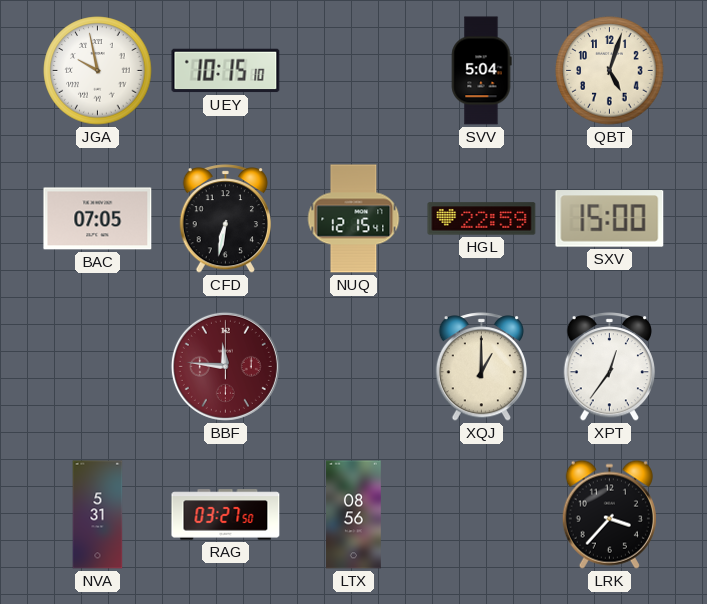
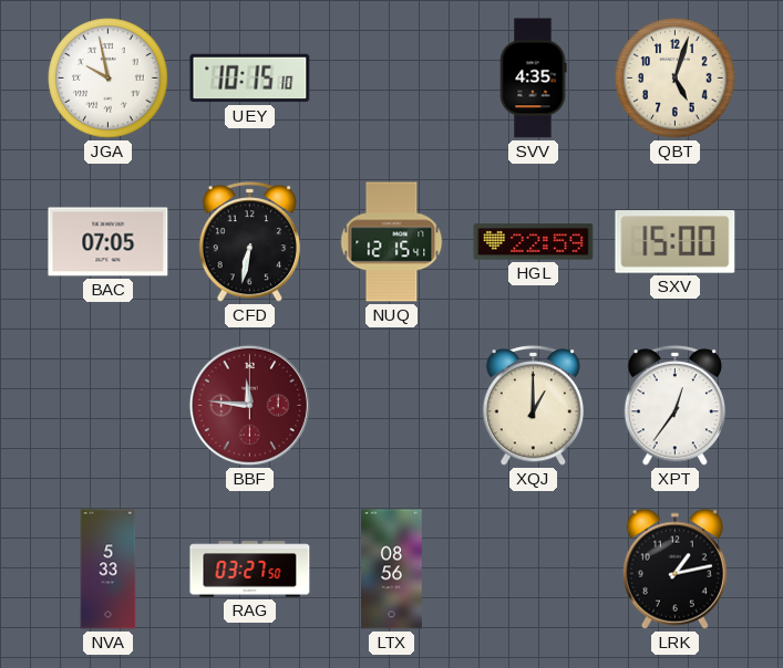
SVV: 5:04 -> 4:35
NVA: 5:31 -> 5:33
LRK: 3:37 -> 1:13
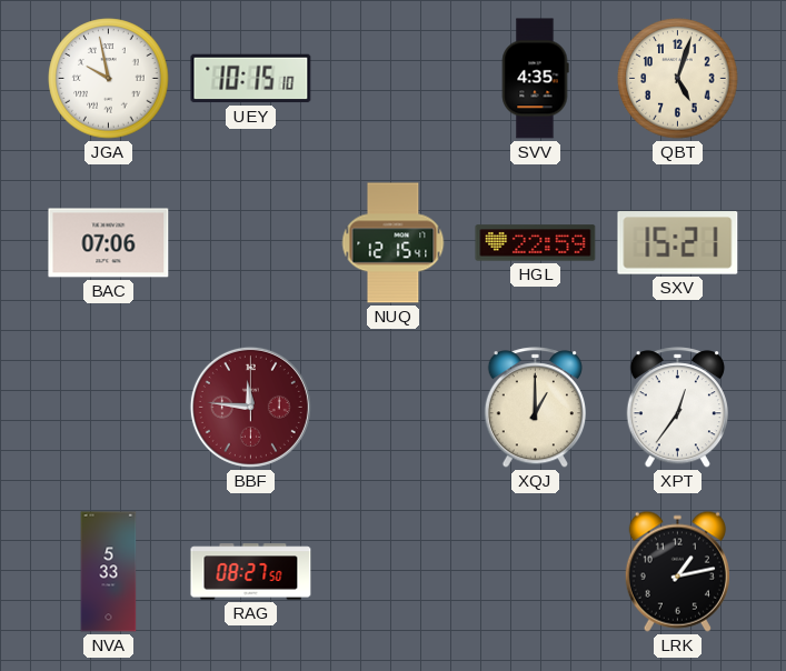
BAC: 07:05 -> 07:06
CFD: 6:32 -> none
SXV: 15:00 -> 15:21
RAG: 03:27 -> 08:27
LTX: 08:56 -> none
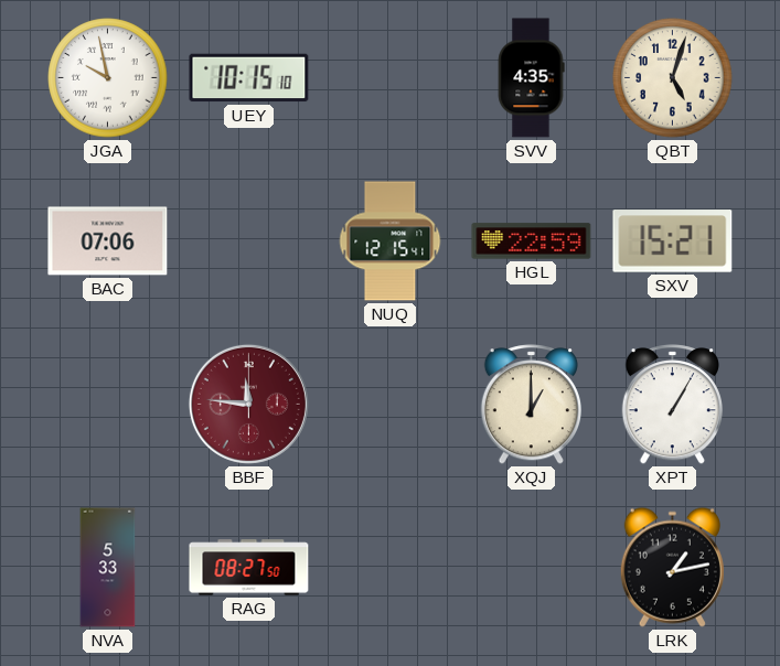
XPT: 12:36 -> 1:05
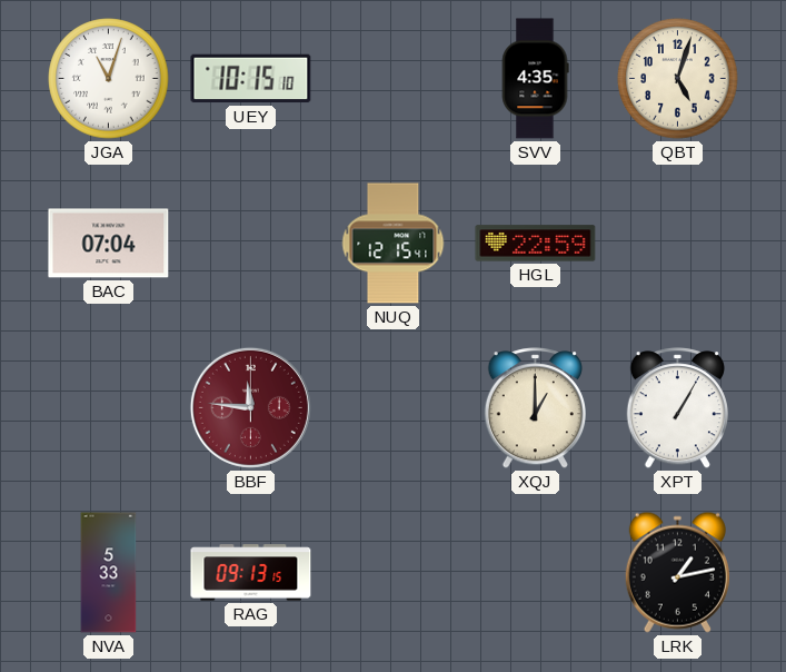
JGA: 9:58 -> 11:03
BAC: 07:06 -> 07:04
SXV: 15:21 -> none
RAG: 08:27 -> 09:13
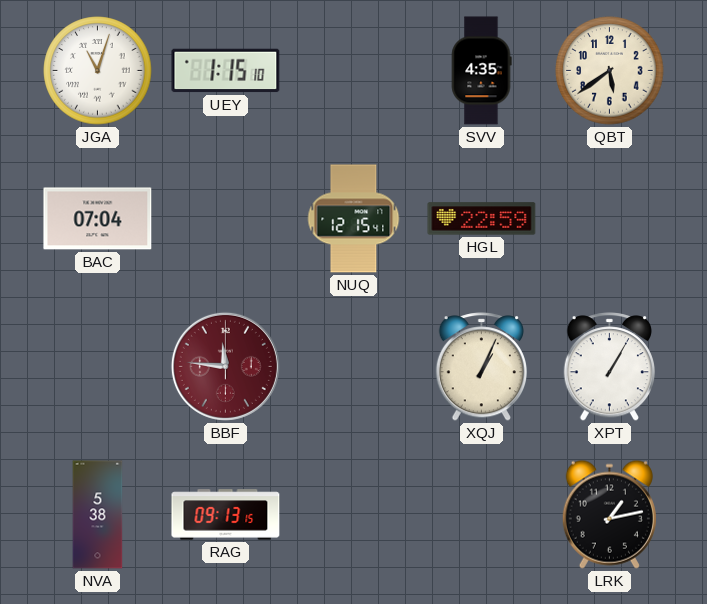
UEY: 10:15 -> 1:15
QBT: 5:03 -> 5:39
XQJ: 1:00 -> 1:04
NVA: 5:33 -> 5:38
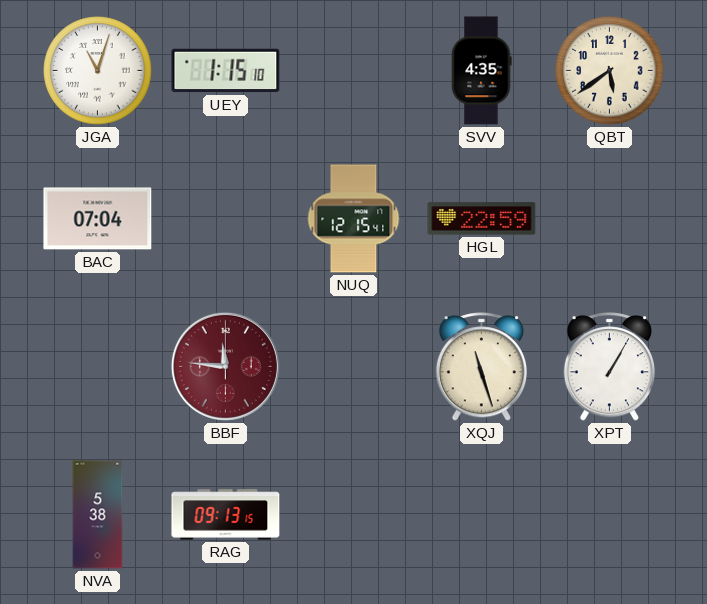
XQJ: 1:04 -> 11:27
LRK: 1:13 -> none
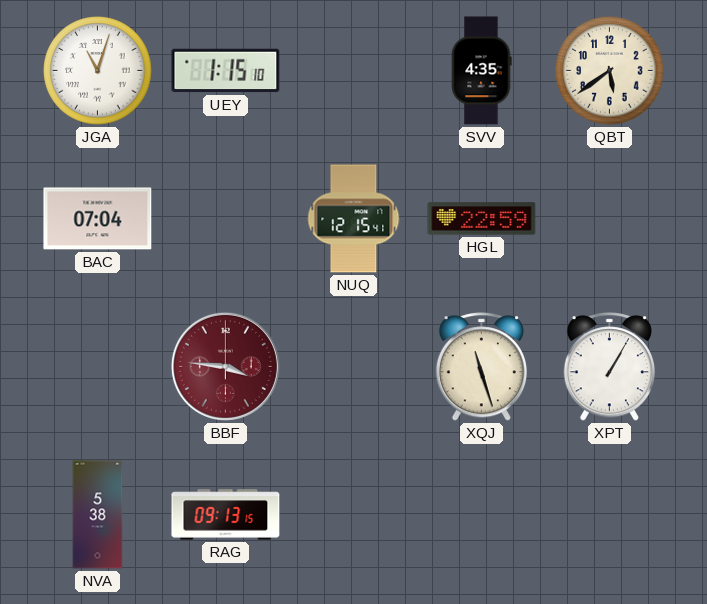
BBF: 11:46 -> 3:46
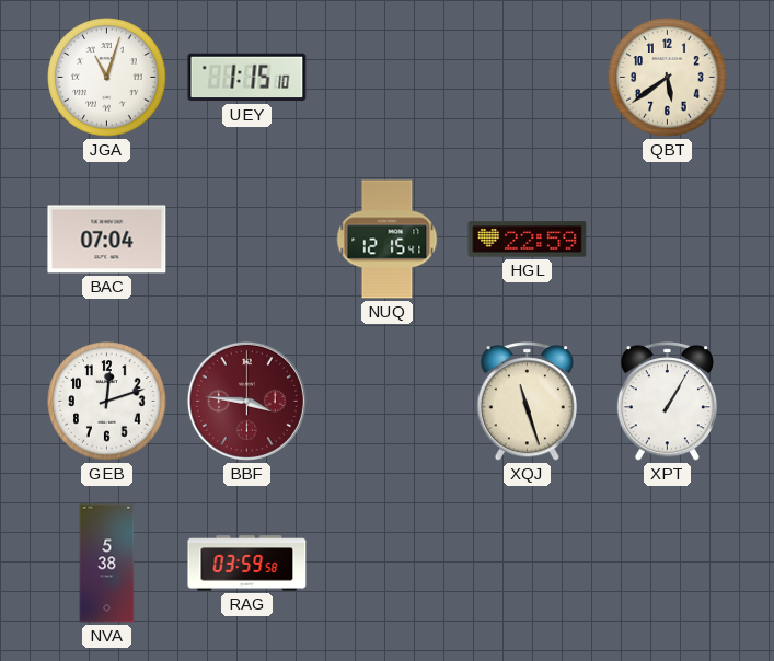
SVV: 4:35 -> none
GEB: none -> 12:12
RAG: 09:13 -> 03:59
